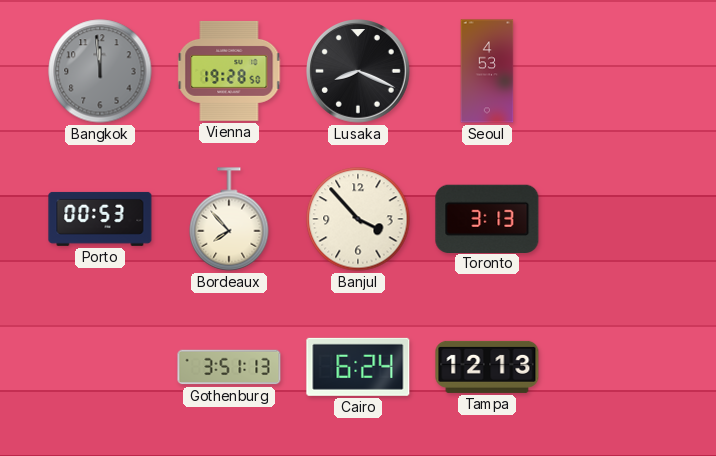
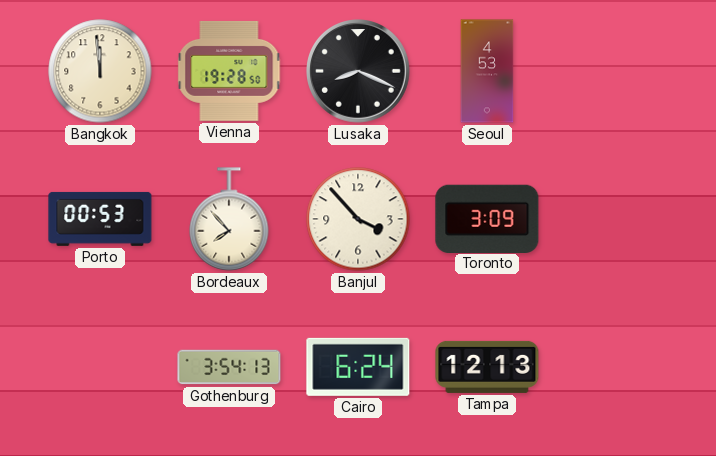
Bangkok dial: grey -> cream
Toronto: 3:13 -> 3:09
Gothenburg: 3:51 -> 3:54
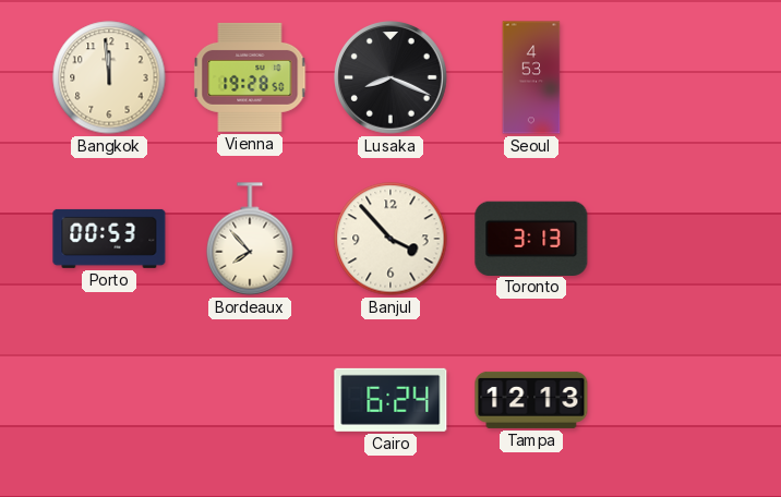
Toronto: 3:09 -> 3:13
Gothenburg: 3:54 -> none
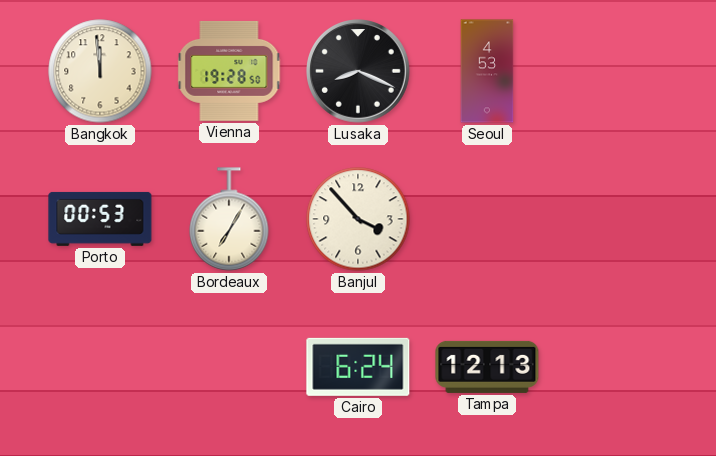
Bordeaux: 7:53 -> 7:05
Toronto: 3:13 -> none
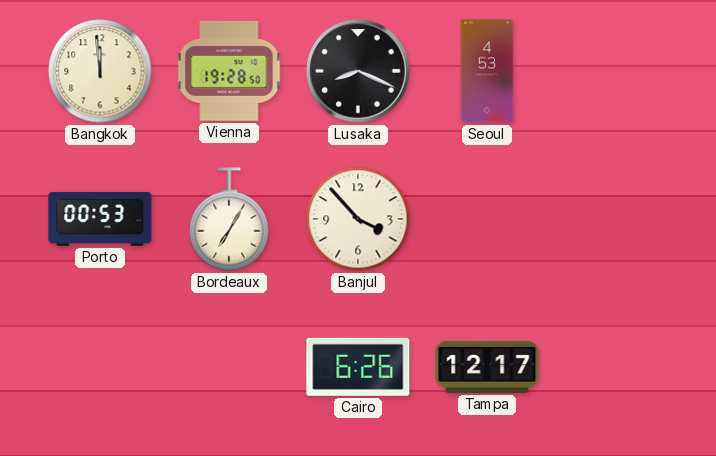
Cairo: 6:24 -> 6:26
Tampa: 12:13 -> 12:17
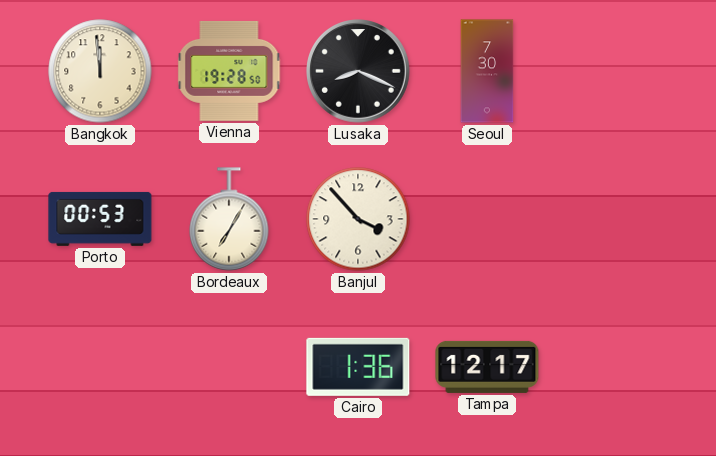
Seoul: 4:53 -> 7:30
Cairo: 6:26 -> 1:36
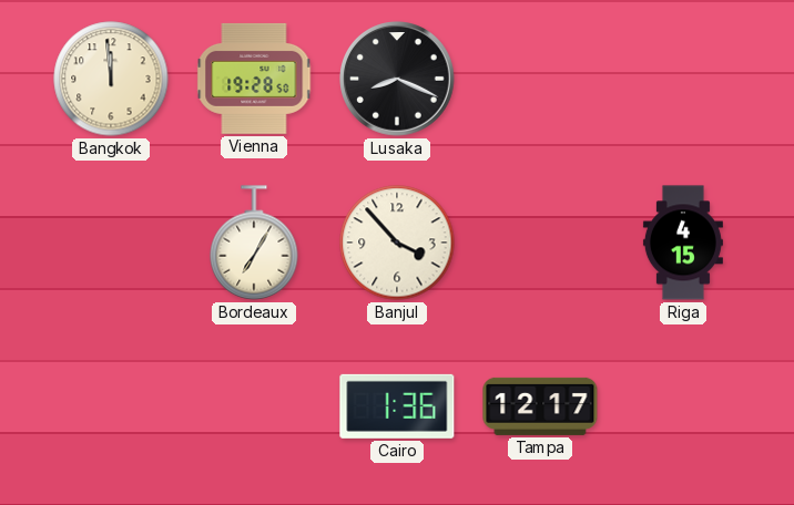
Seoul: 7:30 -> none
Porto: 00:53 -> none
Riga: none -> 4:15
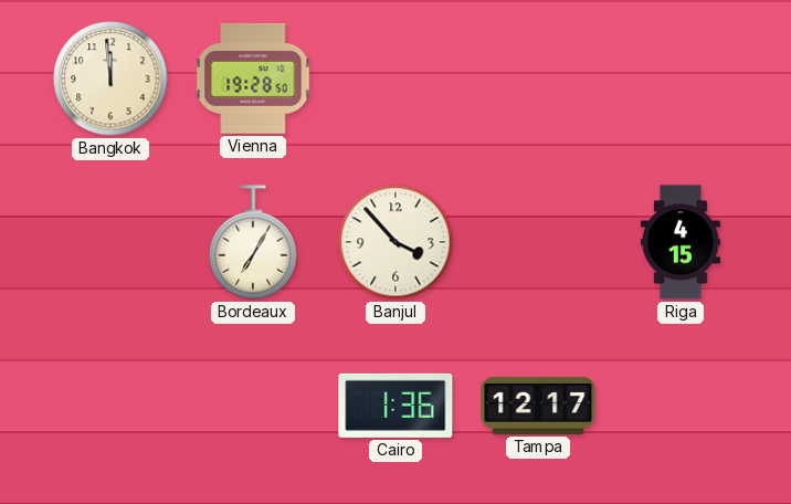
Lusaka: 8:19 -> none
